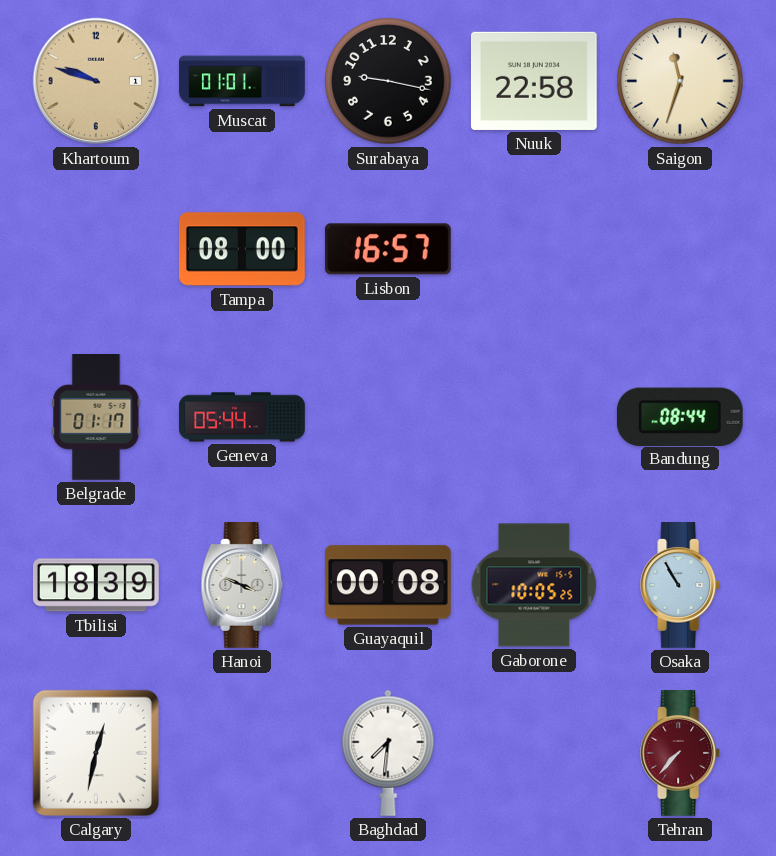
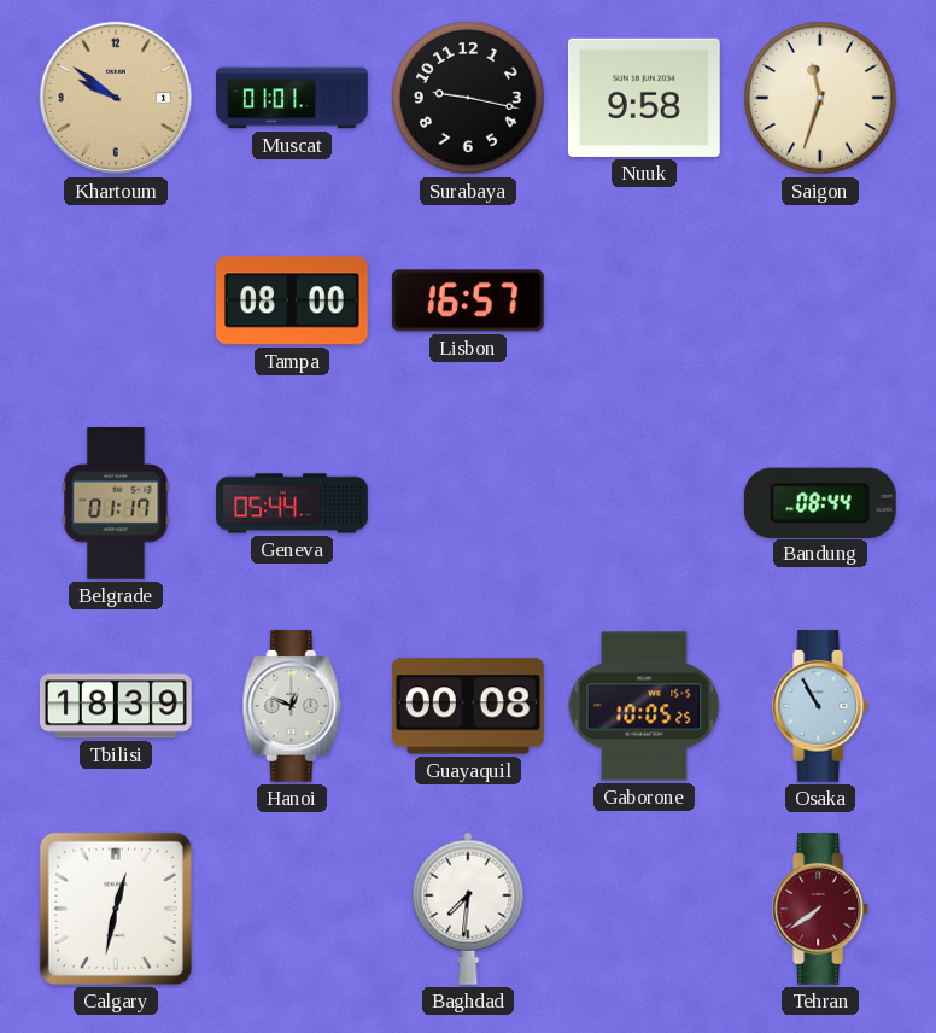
Khartoum: 9:48 -> 9:51
Nuuk: 22:58 -> 9:58
Hanoi: 3:49 -> 12:49
Tehran: 7:37 -> 7:39
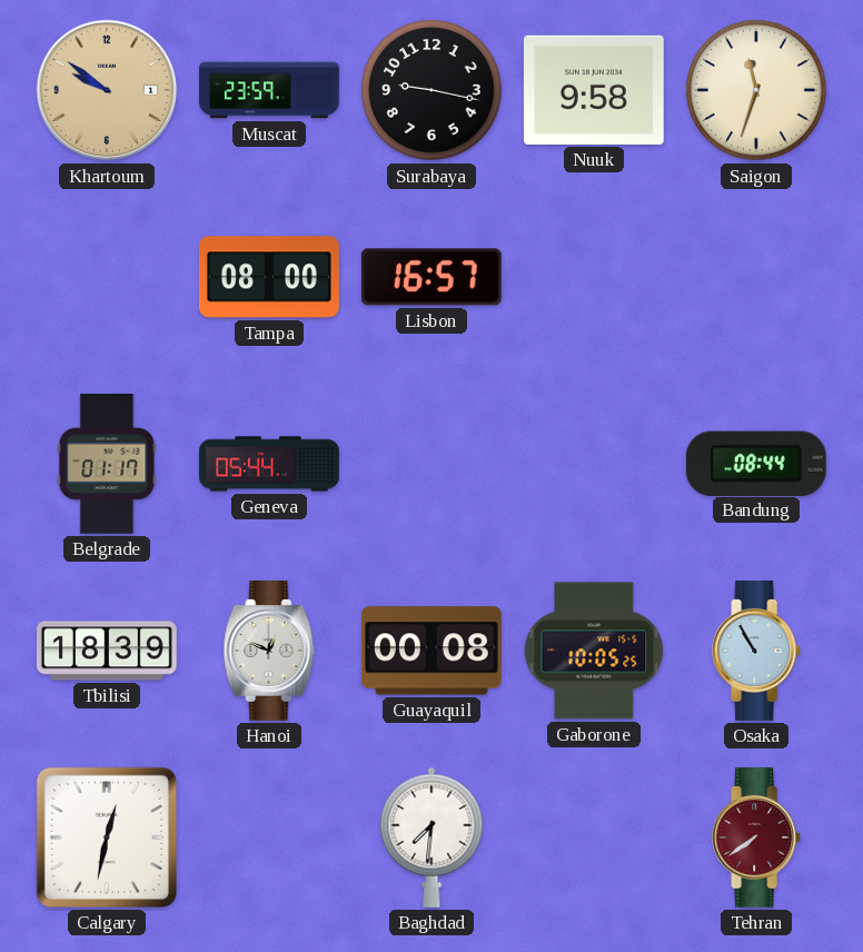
Muscat: 01:01 -> 23:59
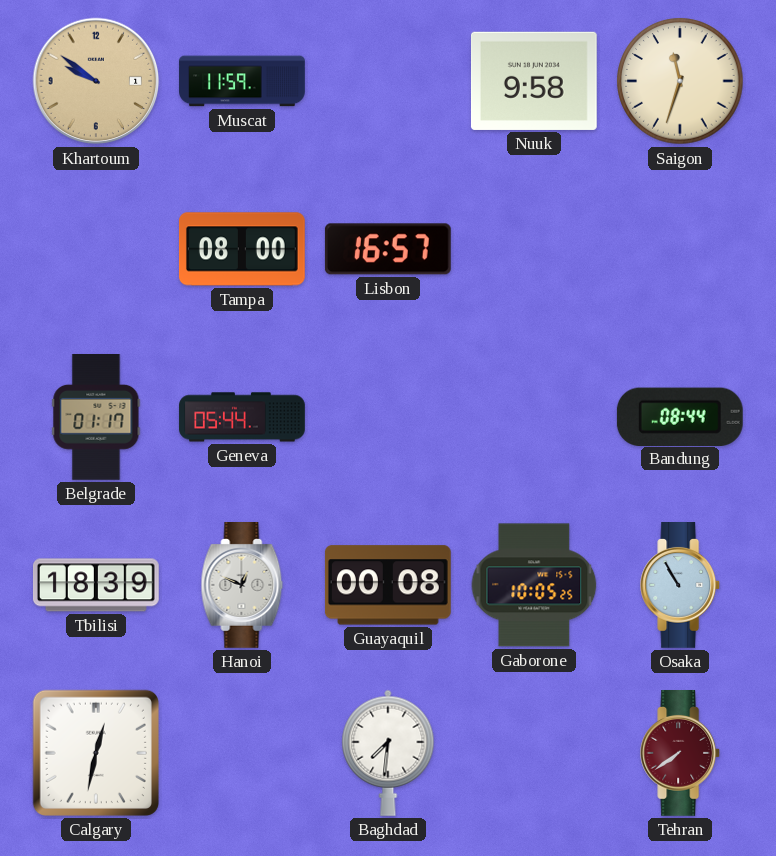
Muscat: 23:59 -> 11:59
Surabaya: 9:17 -> none
